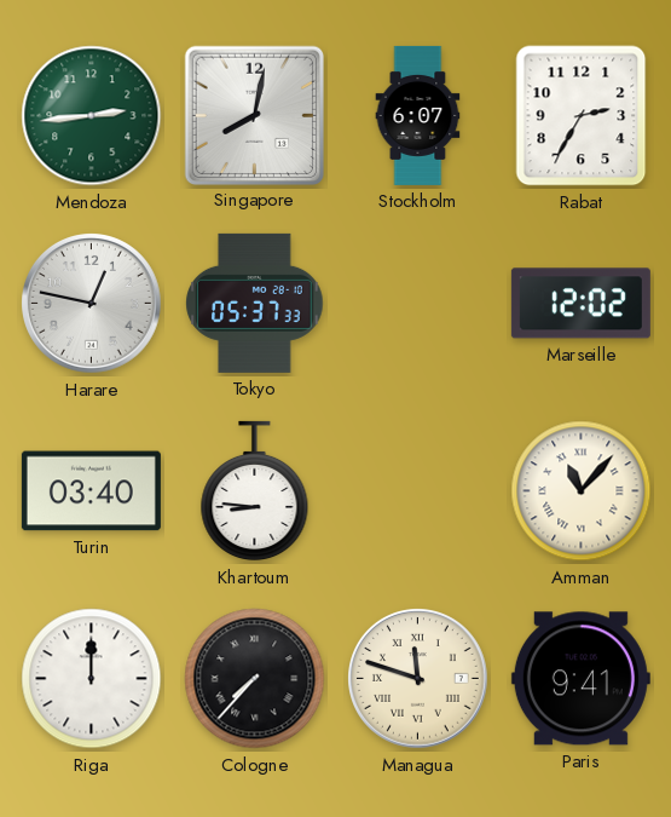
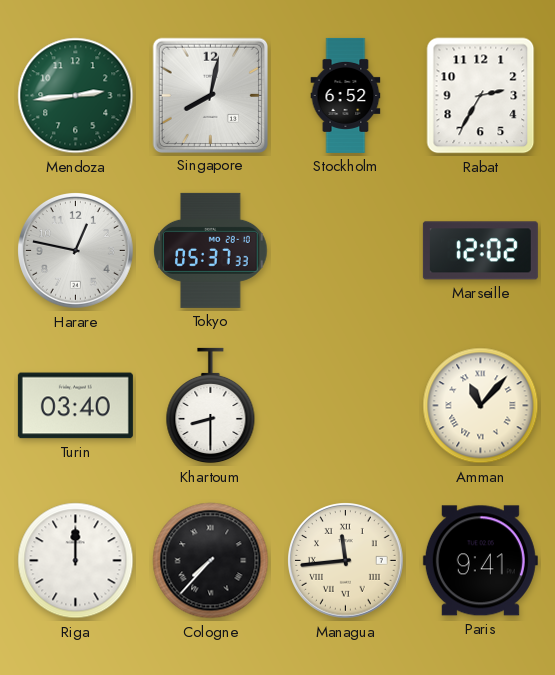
Stockholm: 6:07 -> 6:52
Khartoum: 8:46 -> 8:30
Managua: 11:48 -> 11:44
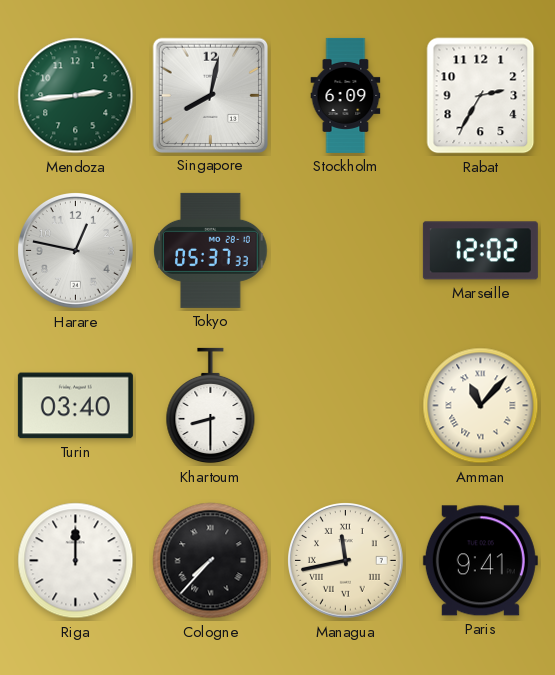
Stockholm: 6:52 -> 6:09
Managua: 11:44 -> 11:43
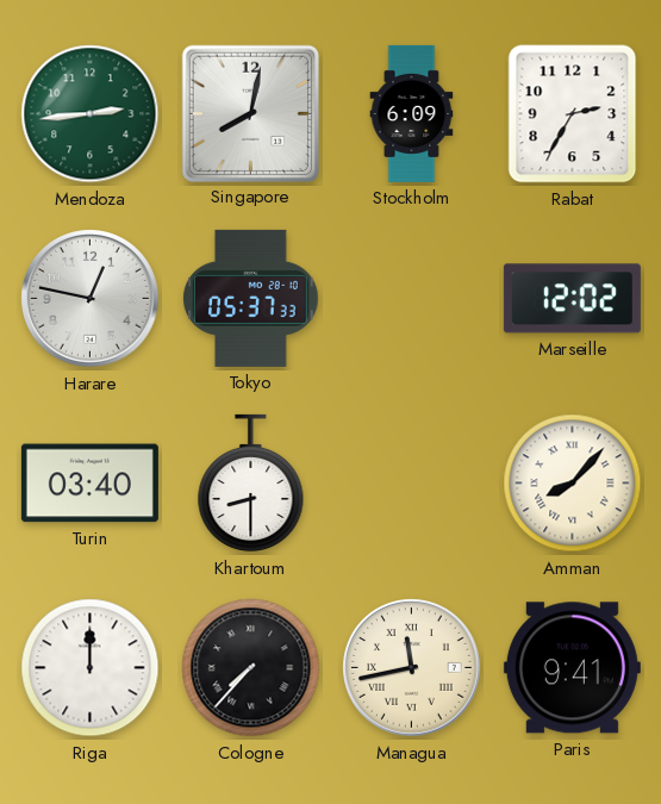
Amman: 11:07 -> 8:07
